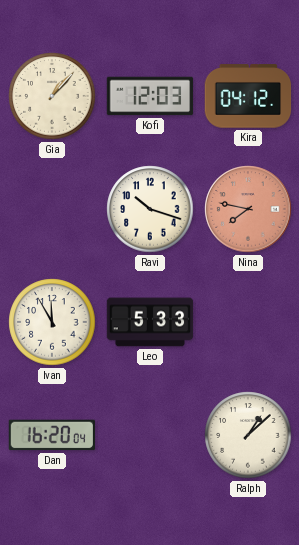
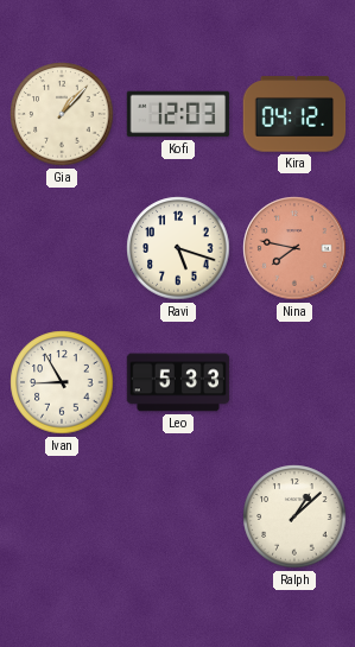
Ravi: 10:18 -> 5:18
Ivan: 11:55 -> 8:55
Dan: 16:20 -> none
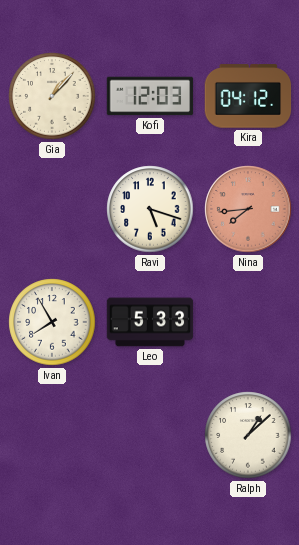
Nina: 7:47 -> 7:44
Ivan: 8:55 -> 7:55
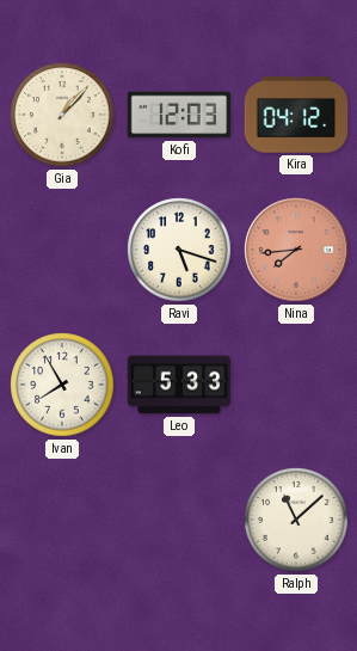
Ralph: 1:08 -> 11:08
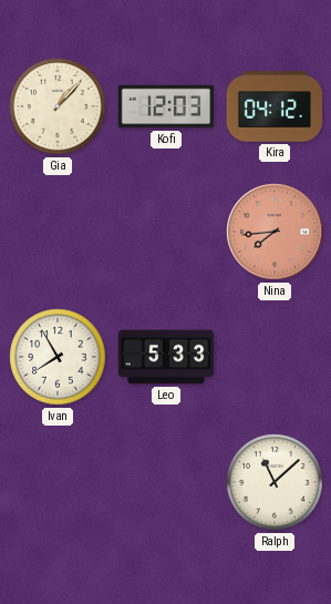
Ravi: 5:18 -> none
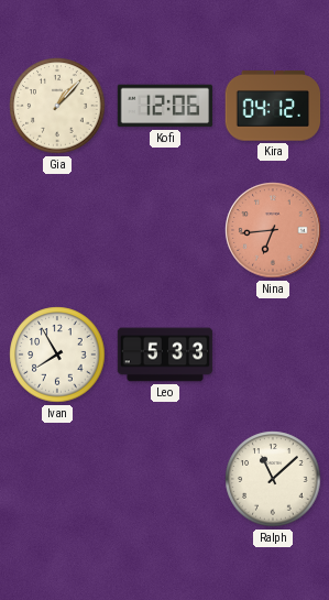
Kofi: 12:03 -> 12:06
Nina: 7:44 -> 6:44
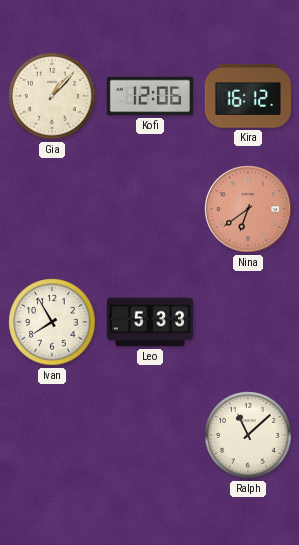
Kira: 04:12 -> 16:12
Nina: 6:44 -> 6:39
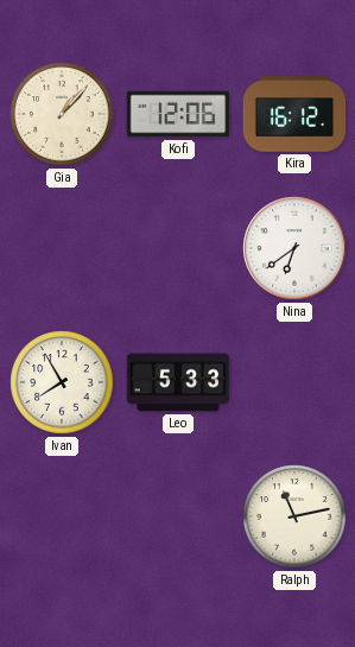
Nina dial: salmon -> white
Ralph: 11:08 -> 11:13
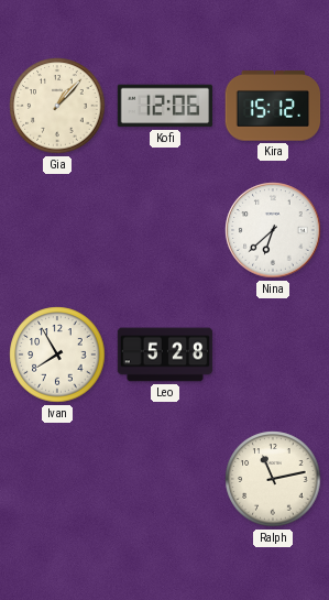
Kira: 16:12 -> 15:12
Nina: 6:39 -> 6:38
Leo: 5:33 -> 5:28
